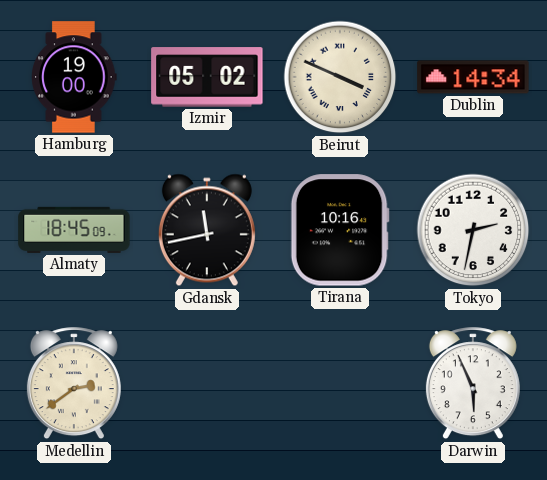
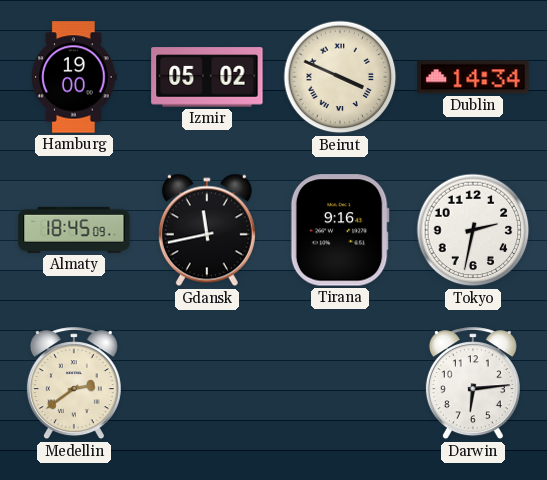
Tirana: 10:16 -> 9:16
Darwin: 5:56 -> 6:14
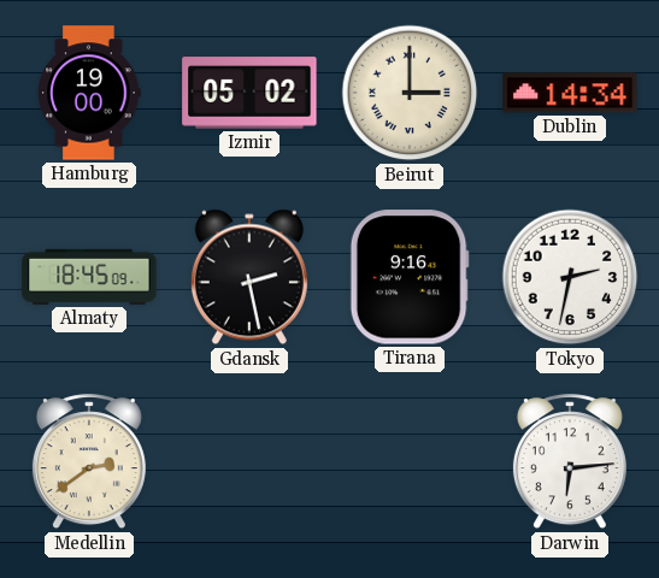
Beirut: 3:49 -> 3:00
Gdansk: 11:43 -> 2:28
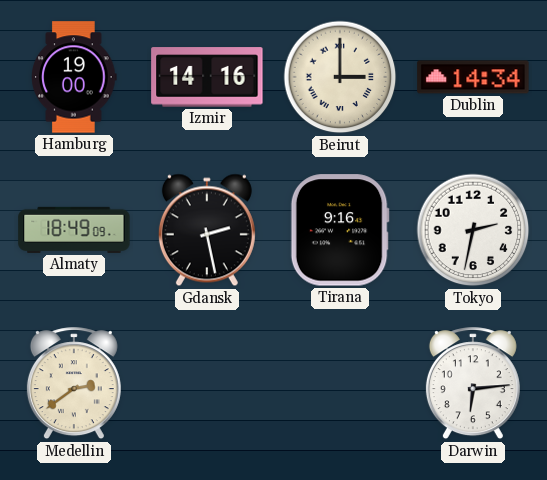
Izmir: 05:02 -> 14:16
Almaty: 18:45 -> 18:49
